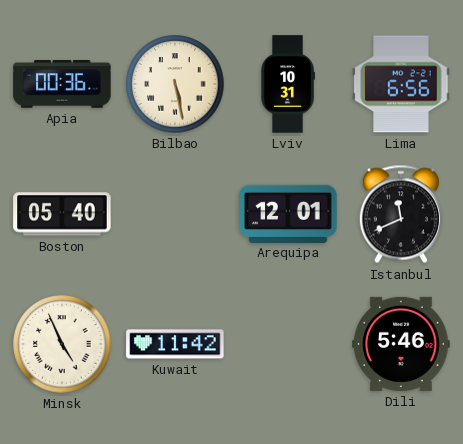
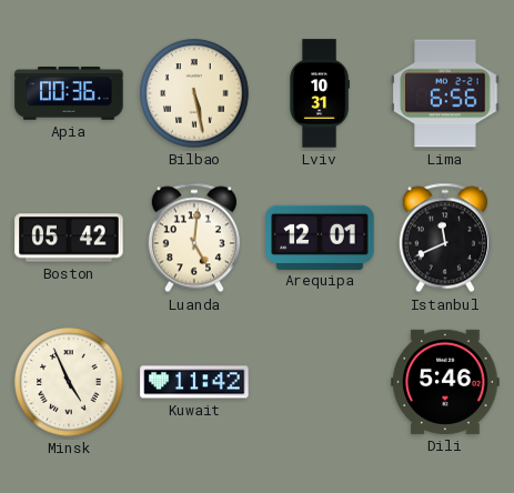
Boston: 05:40 -> 05:42
Luanda: none -> 5:01
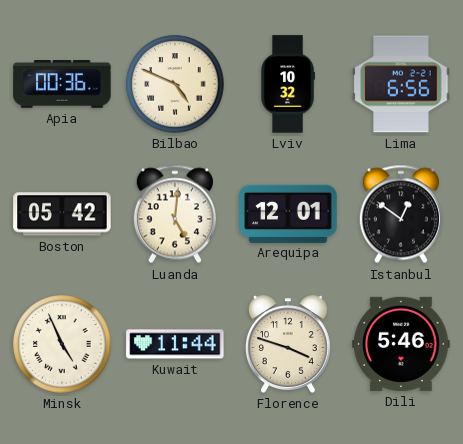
Bilbao: 5:28 -> 4:49
Lviv: 10:31 -> 10:32
Istanbul: 11:41 -> 12:51
Kuwait: 11:42 -> 11:44
Florence: none -> 3:48
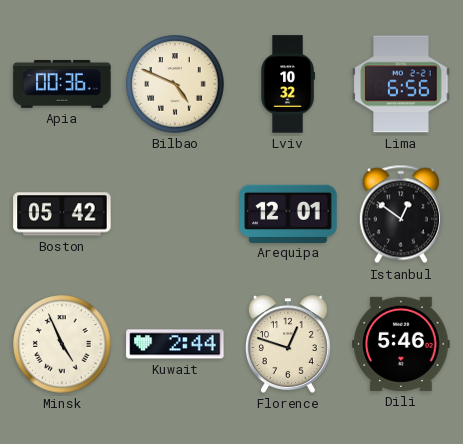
Luanda: 5:01 -> none
Kuwait: 11:44 -> 2:44
Florence: 3:48 -> 12:48
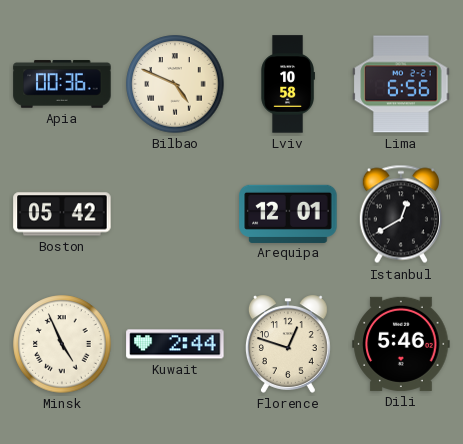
Lviv: 10:32 -> 10:58
Istanbul: 12:51 -> 12:40
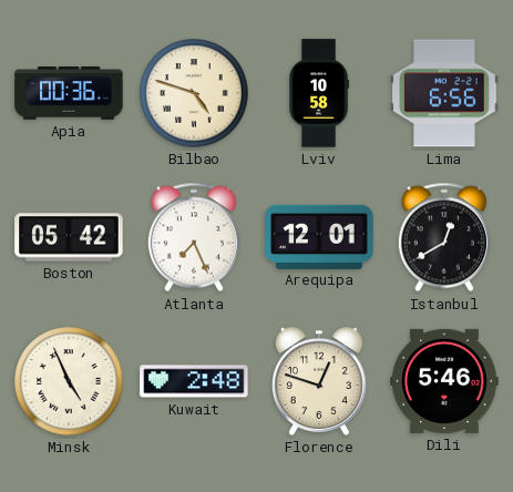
Bilbao: 4:49 -> 4:48
Atlanta: none -> 7:26
Kuwait: 2:44 -> 2:48
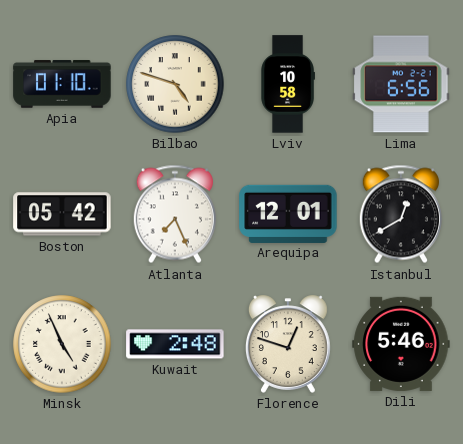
Apia: 00:36 -> 01:10
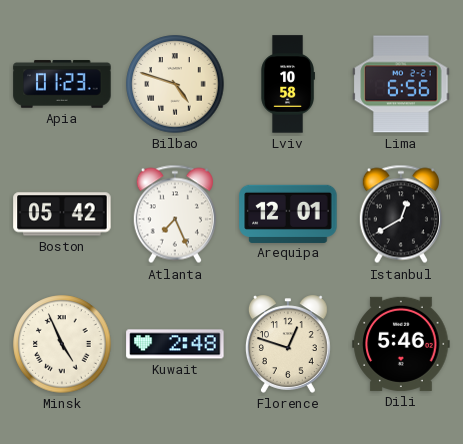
Apia: 01:10 -> 01:23
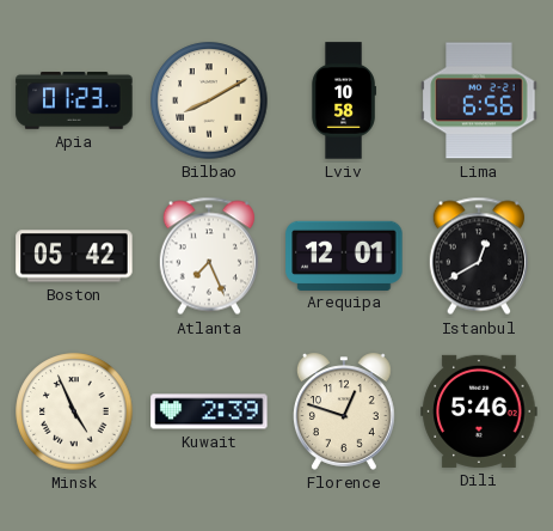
Bilbao: 4:48 -> 8:10
Kuwait: 2:48 -> 2:39
